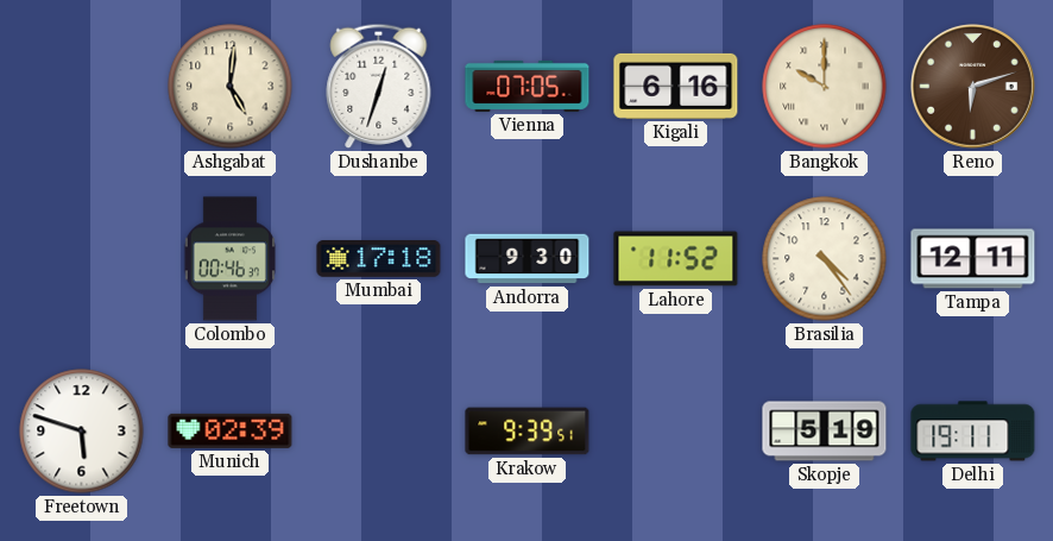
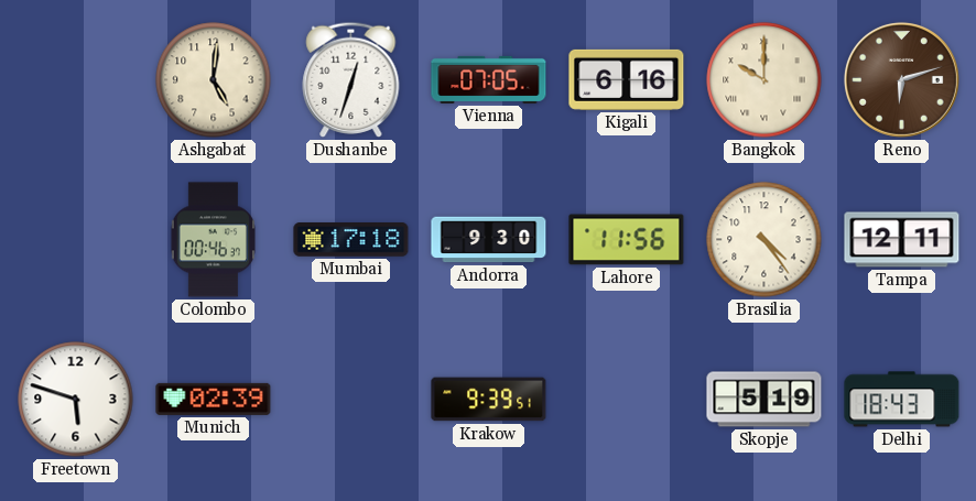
Lahore: 11:52 -> 11:56
Delhi: 19:11 -> 18:43
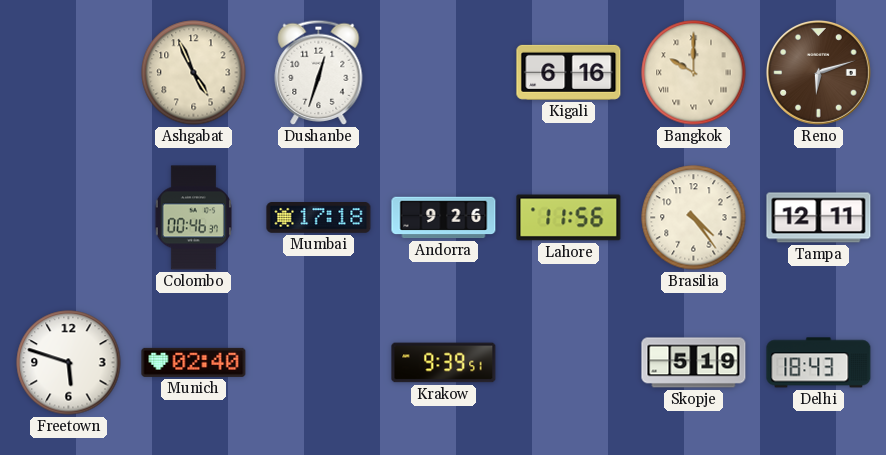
Ashgabat: 5:01 -> 4:56
Vienna: 07:05 -> none
Andorra: 9:30 -> 9:26
Munich: 02:39 -> 02:40
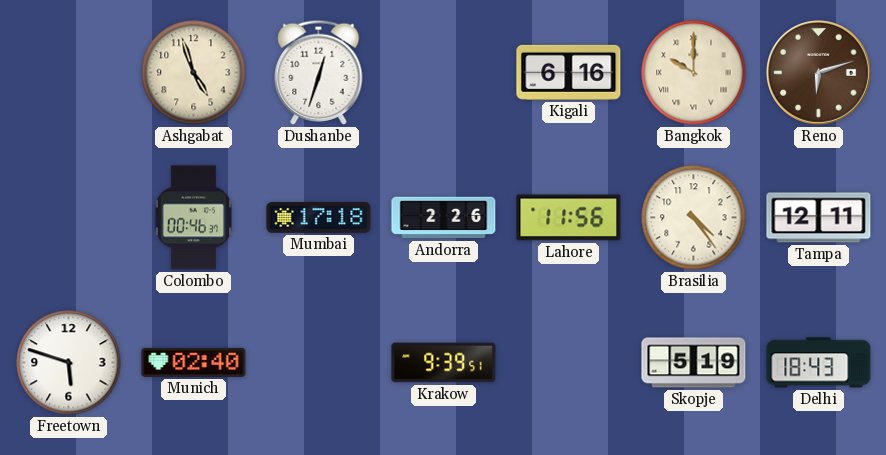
Ashgabat: 4:56 -> 4:57
Andorra: 9:26 -> 2:26
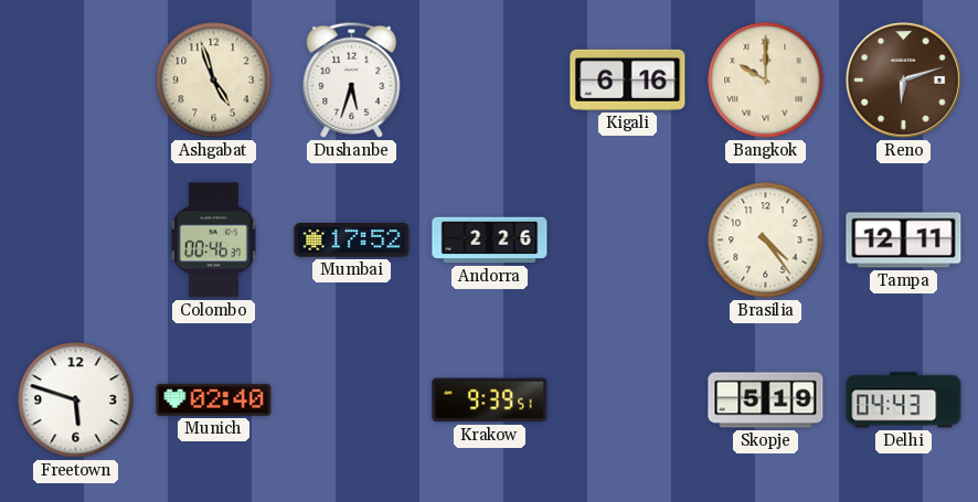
Dushanbe: 12:33 -> 5:33
Mumbai: 17:18 -> 17:52
Lahore: 11:56 -> none
Delhi: 18:43 -> 04:43
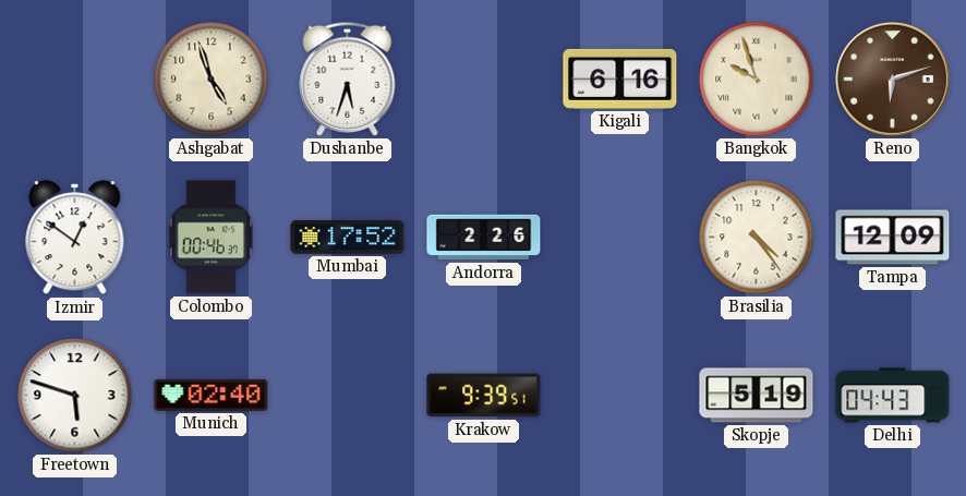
Bangkok: 10:00 -> 9:57
Izmir: none -> 12:51
Tampa: 12:11 -> 12:09
